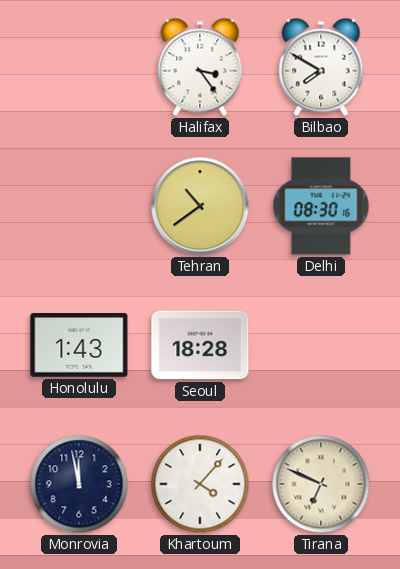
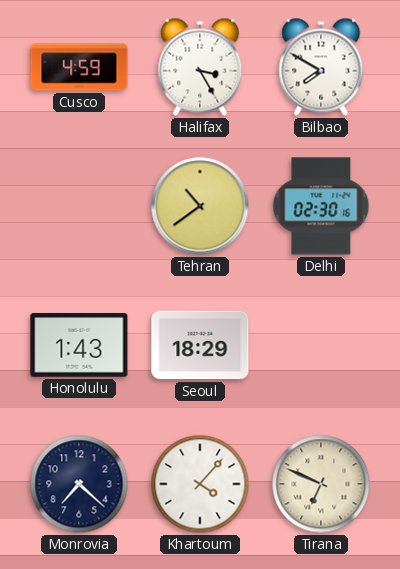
Cusco: none -> 4:59
Halifax: 3:24 -> 3:25
Delhi: 08:30 -> 02:30
Seoul: 18:28 -> 18:29
Monrovia: 11:58 -> 7:22
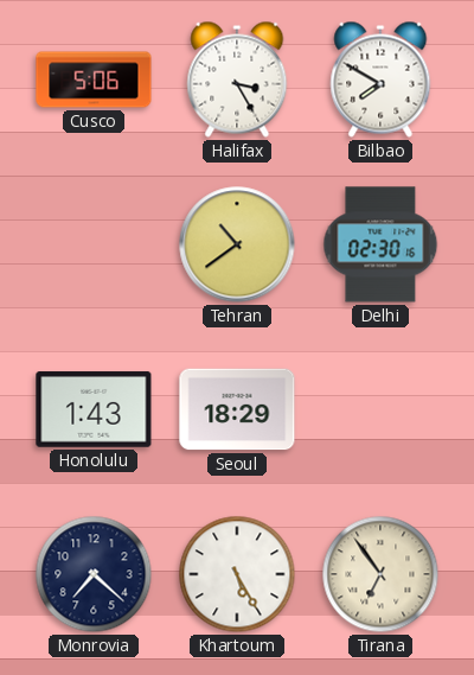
Cusco: 4:59 -> 5:06
Khartoum: 4:07 -> 5:25
Tirana: 6:49 -> 6:54
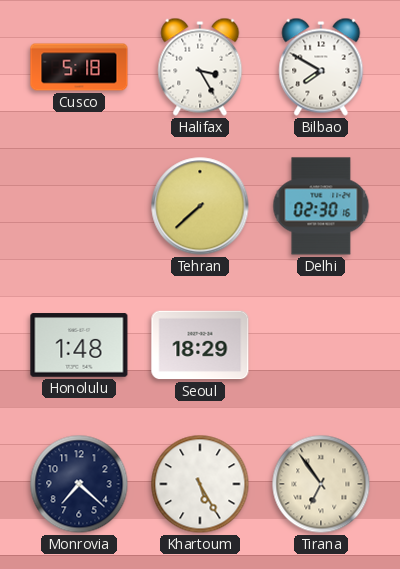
Cusco: 5:06 -> 5:18
Tehran: 10:39 -> 7:38
Honolulu: 1:43 -> 1:48
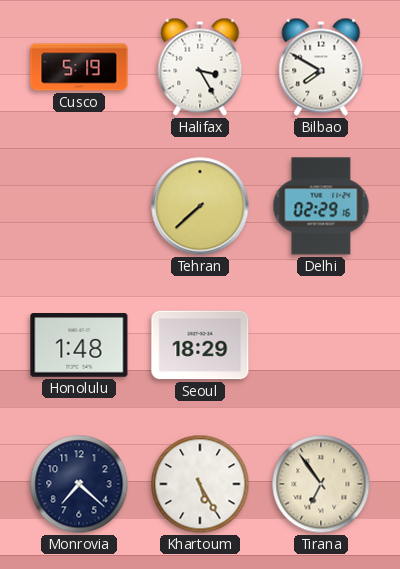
Cusco: 5:18 -> 5:19
Delhi: 02:30 -> 02:29
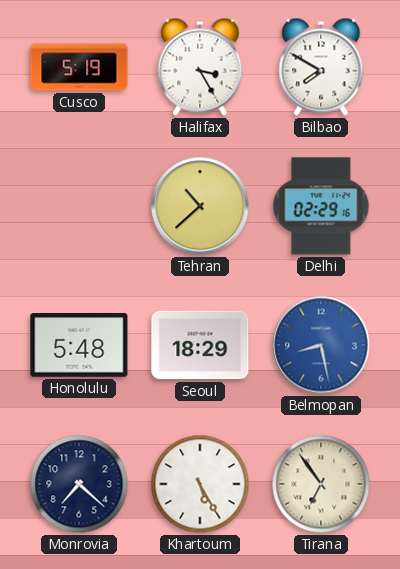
Tehran: 7:38 -> 10:38
Honolulu: 1:48 -> 5:48
Belmopan: none -> 8:28
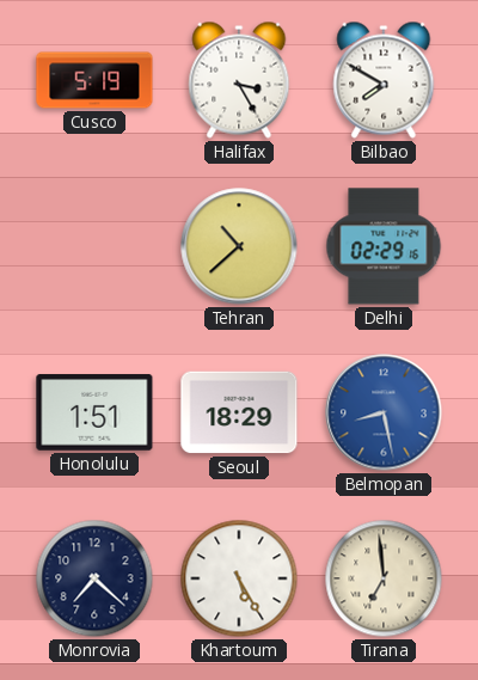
Honolulu: 5:48 -> 1:51
Tirana: 6:54 -> 6:59
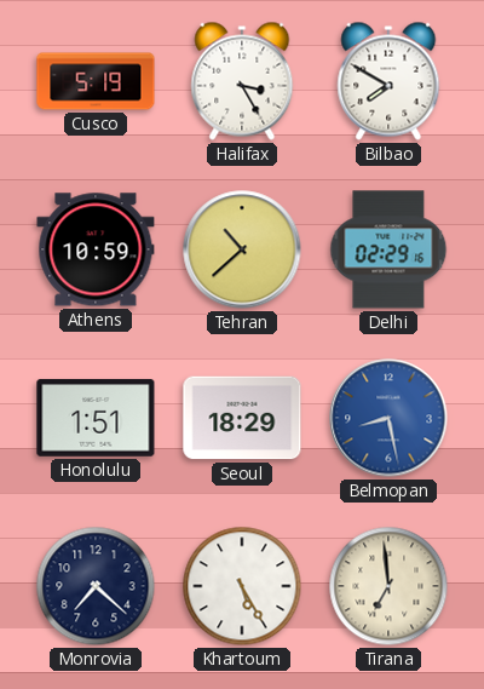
Athens: none -> 10:59
